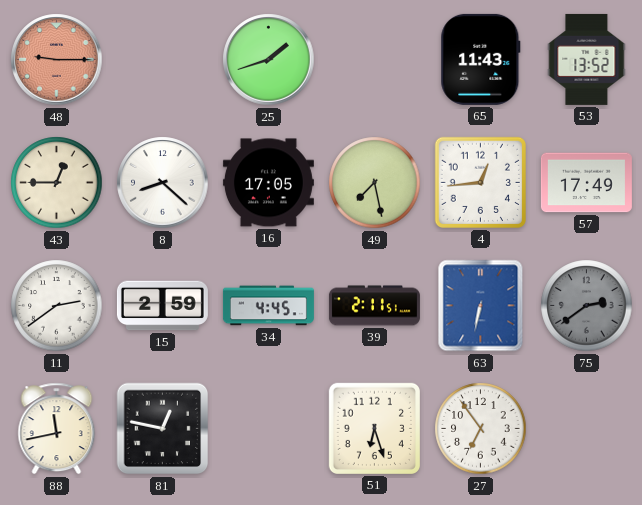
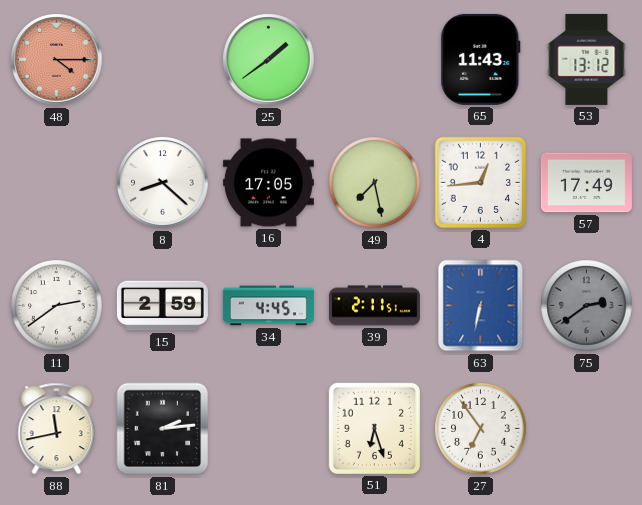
48: 9:15 -> 4:15
25: 1:42 -> 1:39
53: 13:52 -> 13:12
43: 12:45 -> none
81: 12:47 -> 2:14
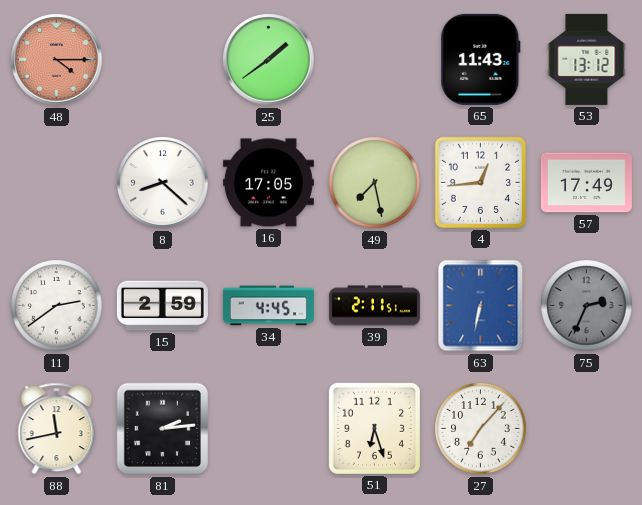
75: 2:39 -> 2:34
27: 6:54 -> 7:07
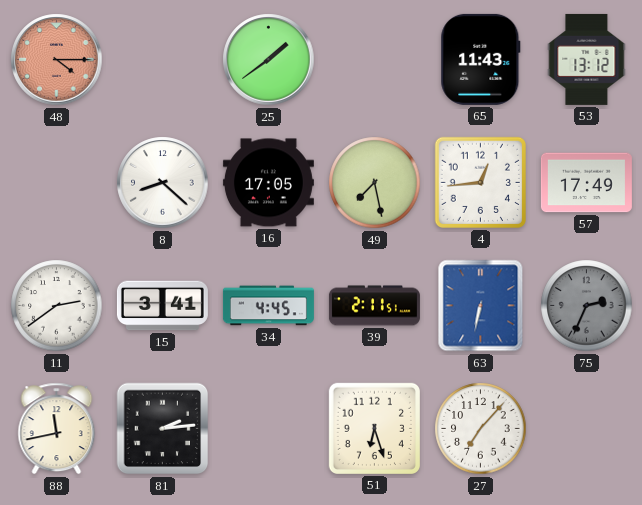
15: 2:59 -> 3:41
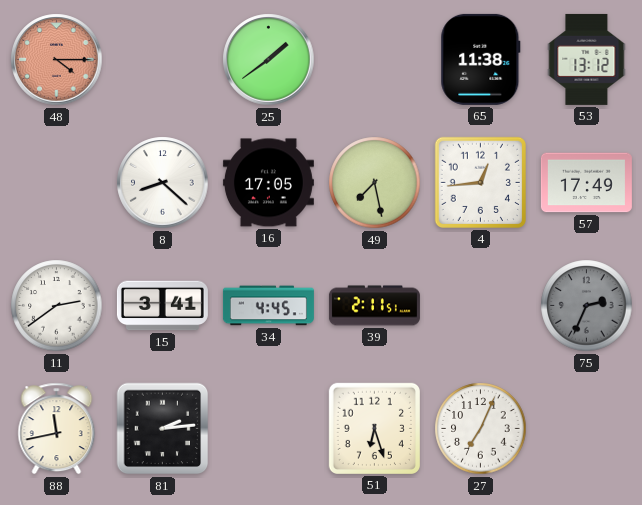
65: 11:43 -> 11:38
63: 6:32 -> none
27: 7:07 -> 7:04
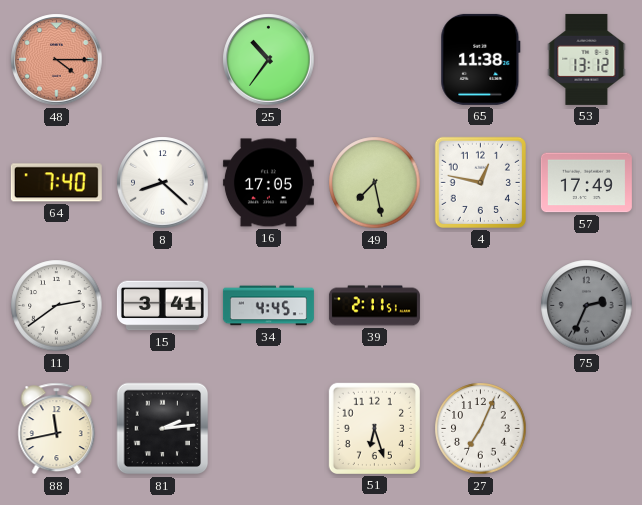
25: 1:39 -> 10:36
64: none -> 7:40
4: 12:44 -> 12:47
